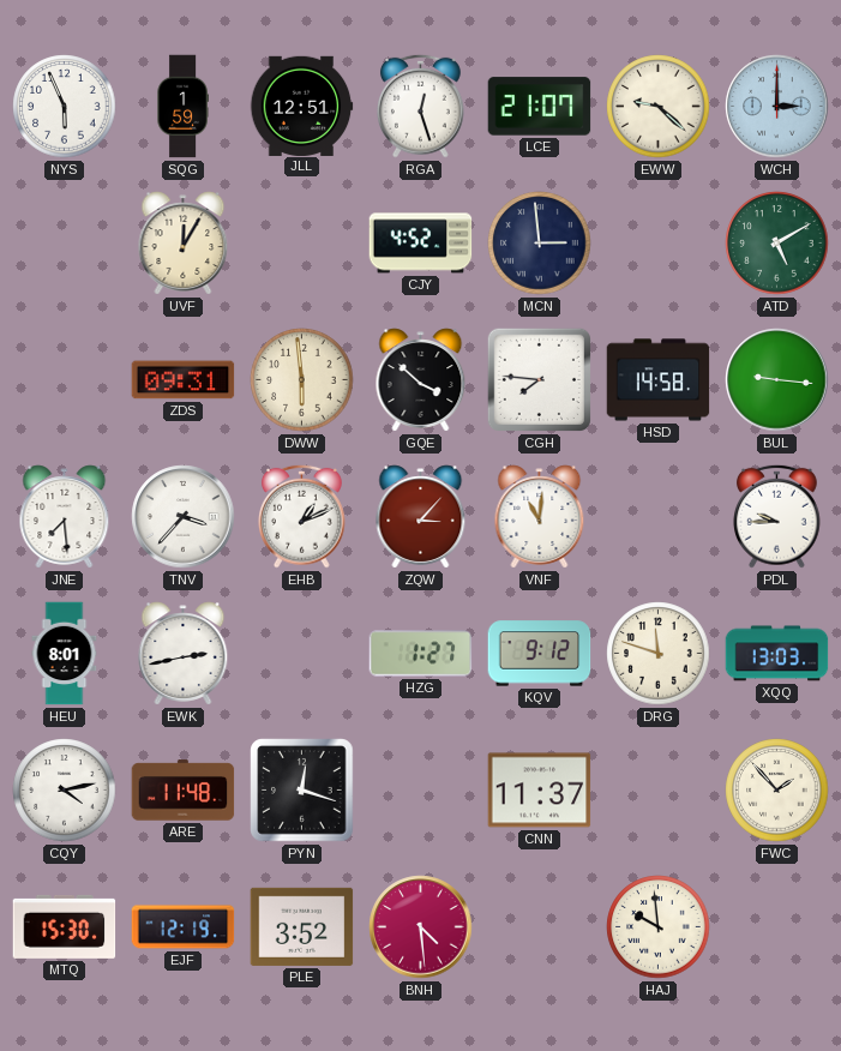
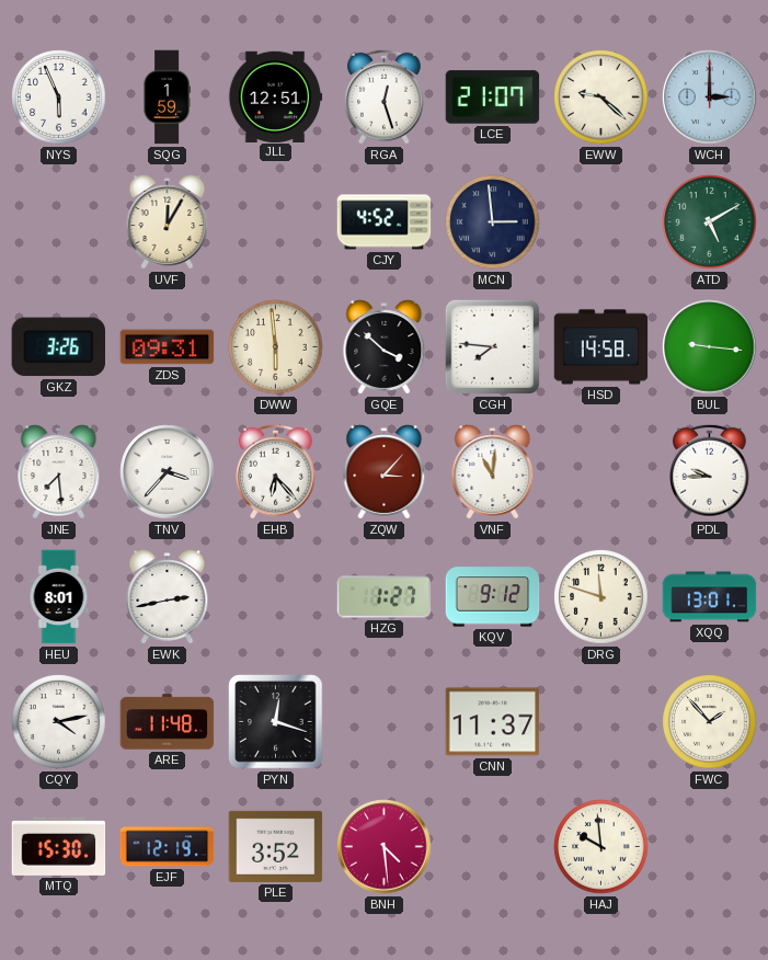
GKZ: none -> 3:26
EHB: 1:11 -> 6:23
XQQ: 13:03 -> 13:01
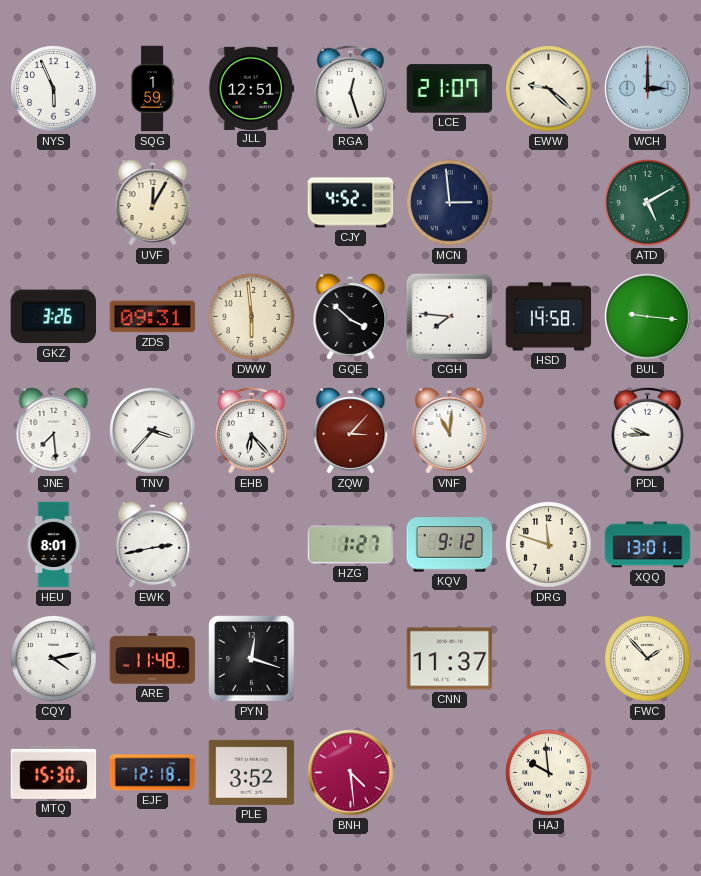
EJF: 12:19 -> 12:18
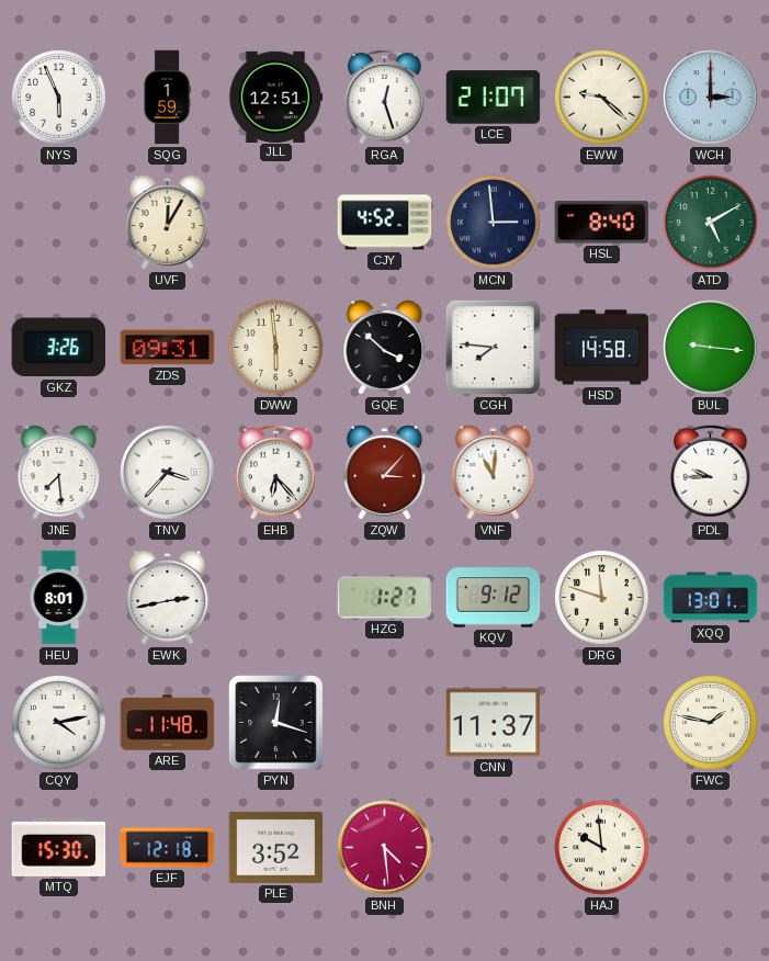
HSL: none -> 8:40
FWC: 1:53 -> 1:47
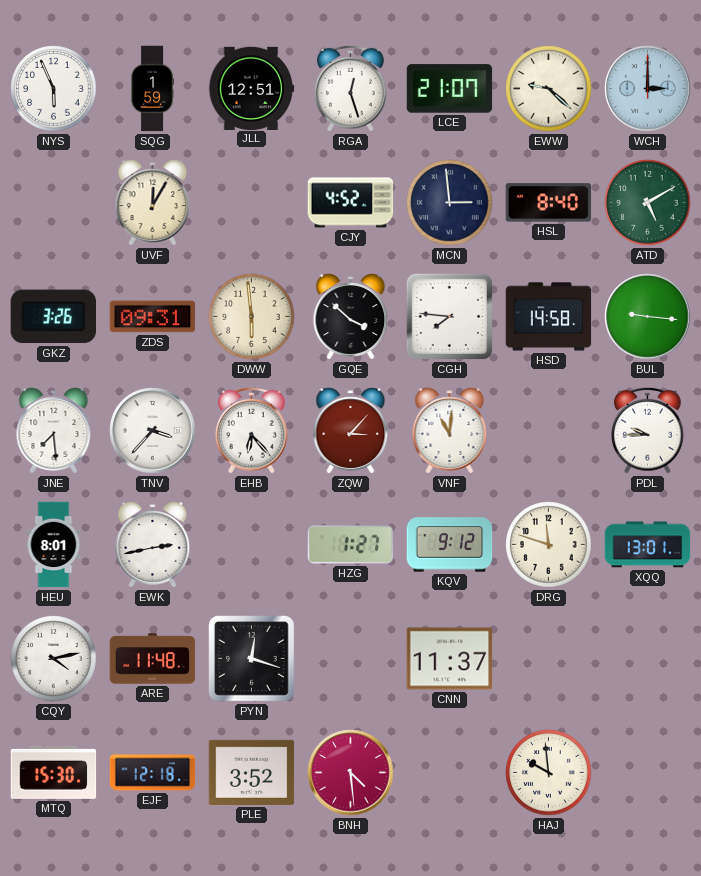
FWC: 1:47 -> none
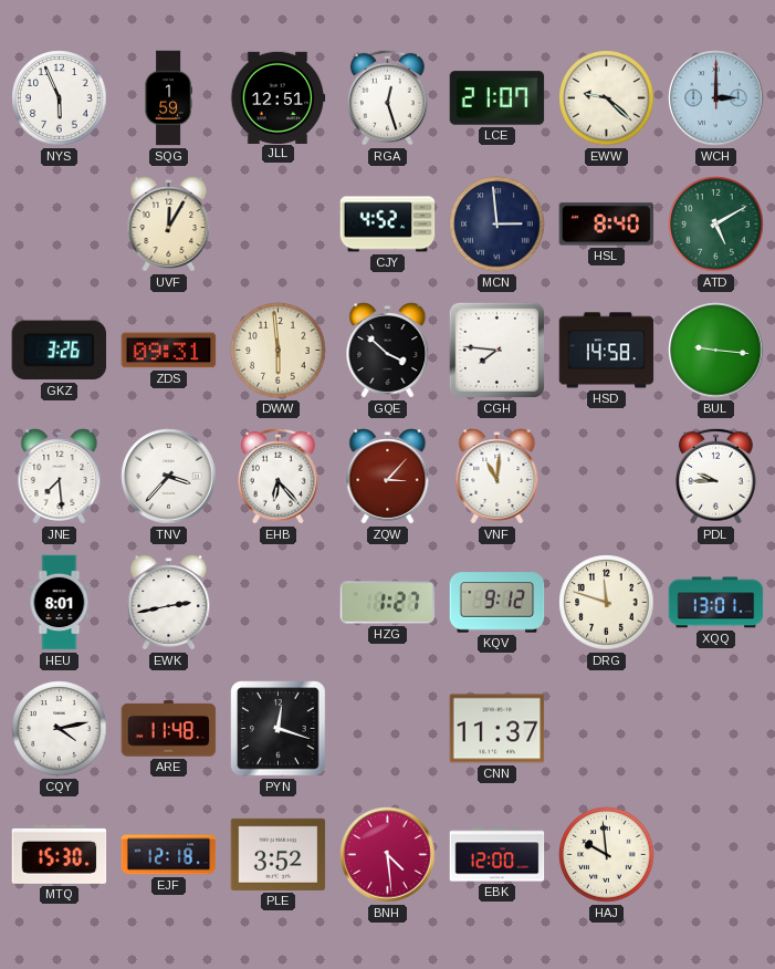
EBK: none -> 12:00
